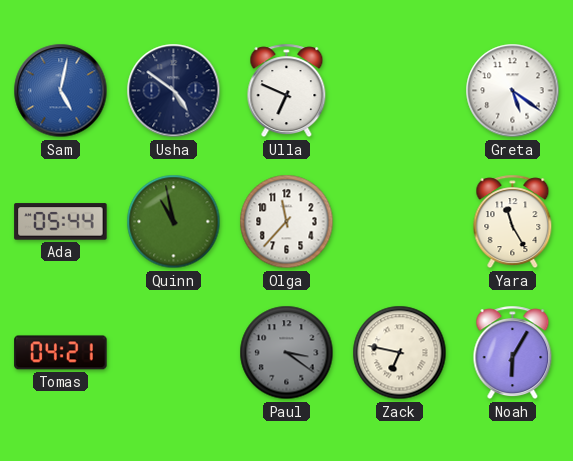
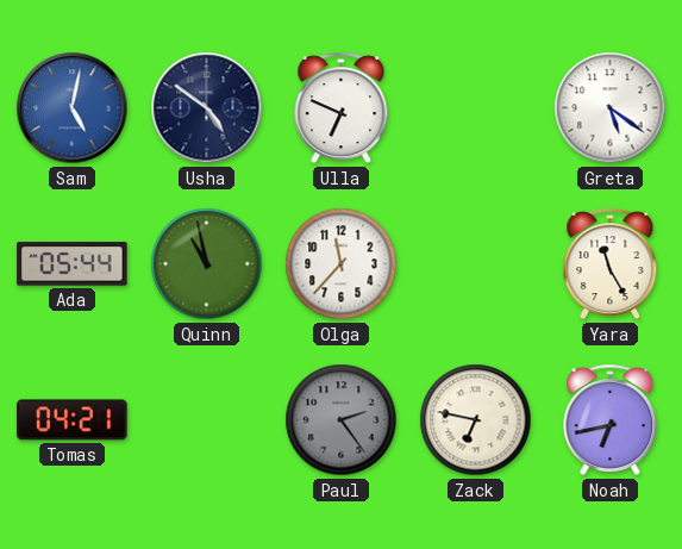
Paul: 3:21 -> 2:24
Noah: 6:05 -> 6:43
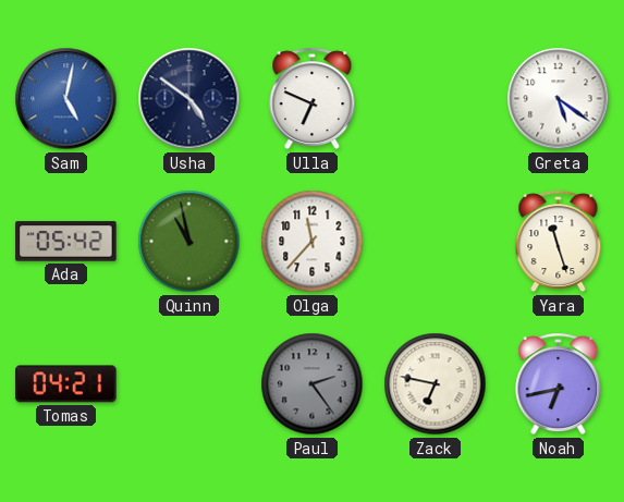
Ada: 05:44 -> 05:42
Yara: 11:25 -> 11:27
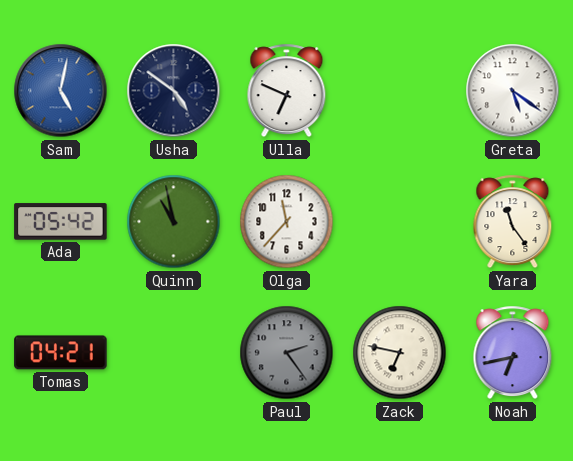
Yara: 11:27 -> 11:24
